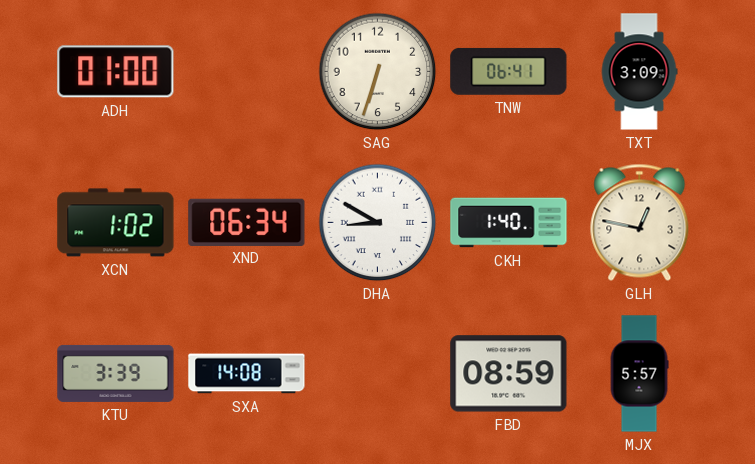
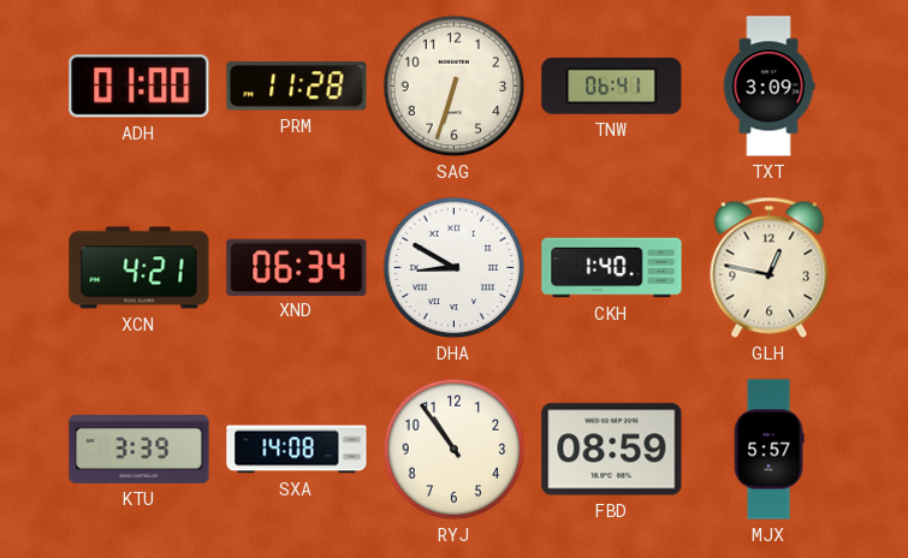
PRM: none -> 11:28
XCN: 1:02 -> 4:21
RYJ: none -> 10:54
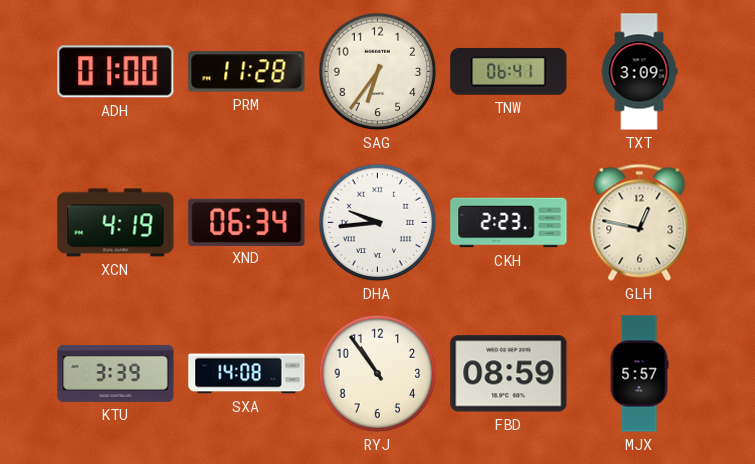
SAG: 6:33 -> 6:36
XCN: 4:21 -> 4:19
DHA: 8:50 -> 9:44
CKH: 1:40 -> 2:23
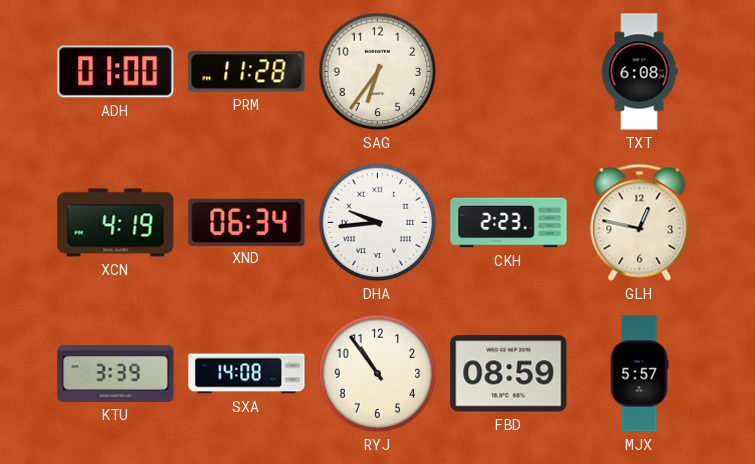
TNW: 06:41 -> none
TXT: 3:09 -> 6:08
